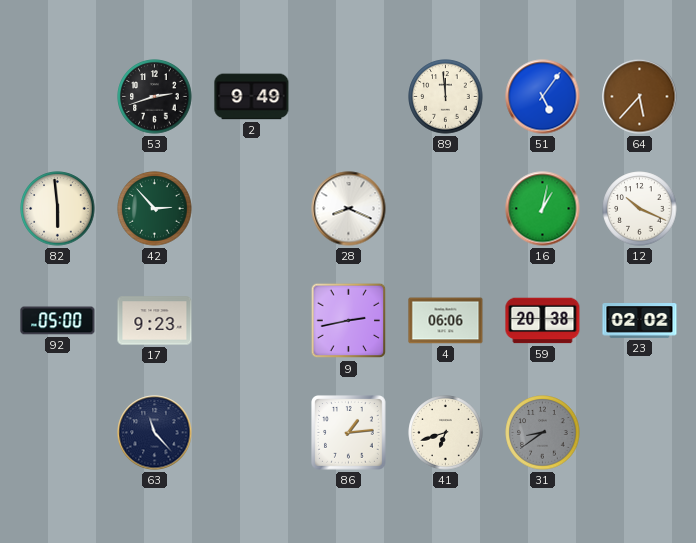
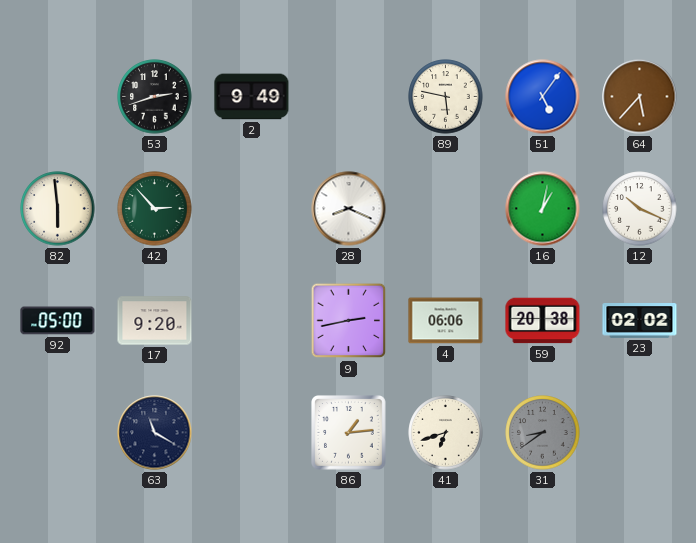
89: 11:59 -> 5:47
17: 9:23 -> 9:20
63: 11:23 -> 11:20
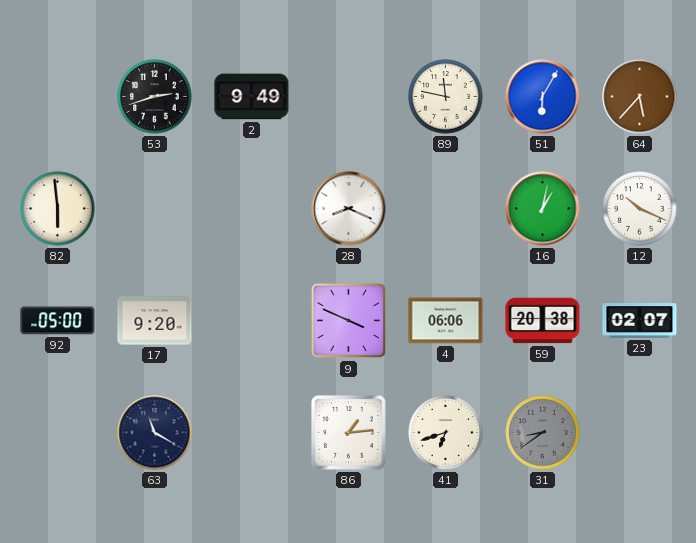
89: 5:47 -> 11:47
51: 5:06 -> 6:05
42: 2:53 -> none
9: 2:43 -> 3:49
23: 02:02 -> 02:07
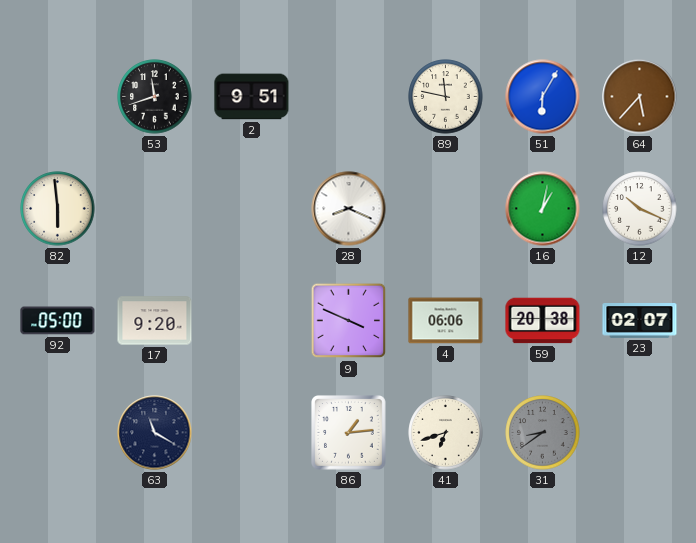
53: 2:42 -> 11:42
2: 9:49 -> 9:51
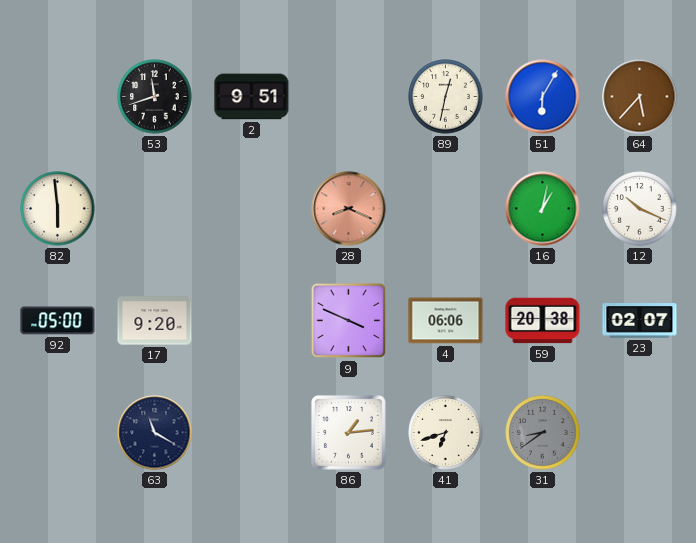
89: 11:47 -> 12:32
28 dial: white -> salmon
